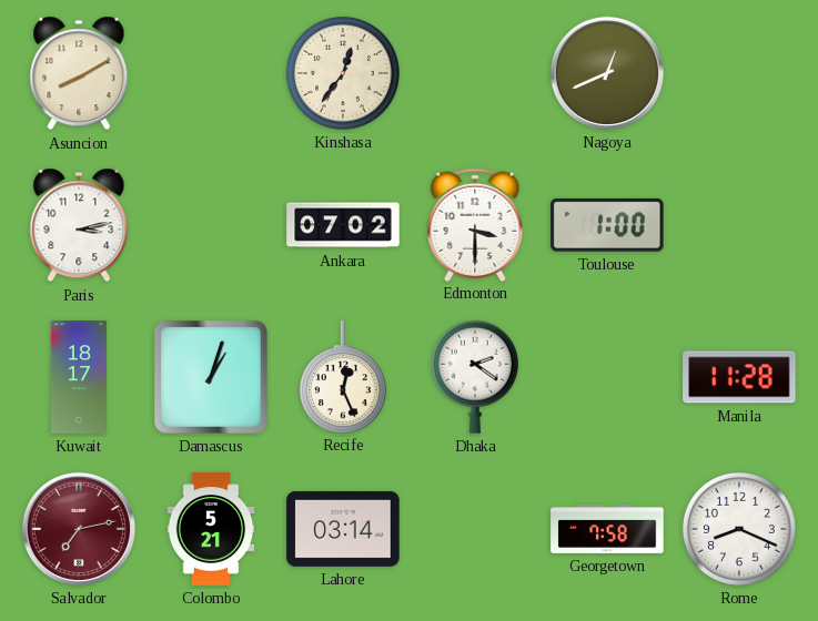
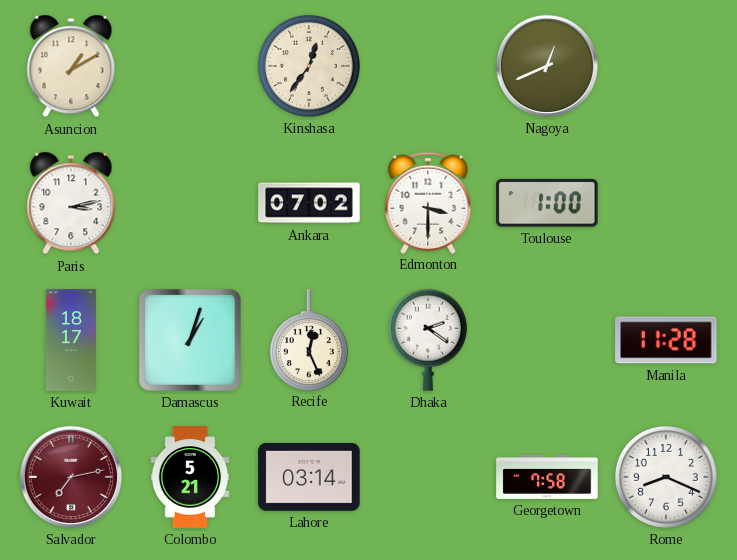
Asuncion: 8:10 -> 1:10
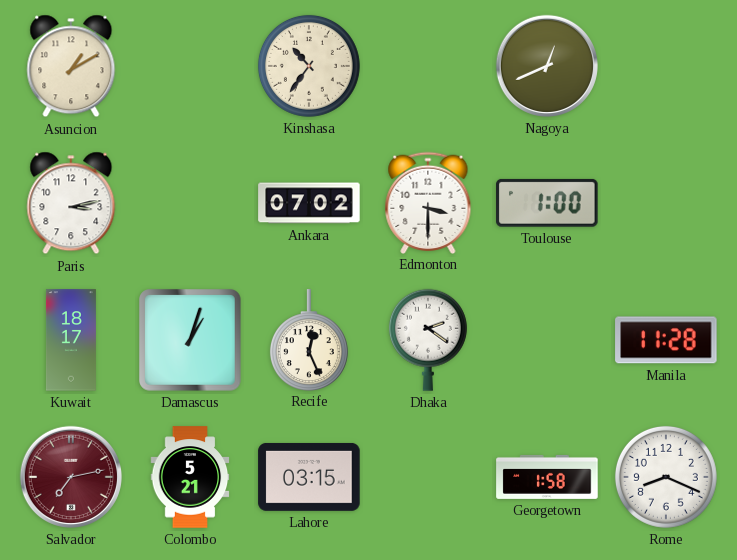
Kinshasa: 12:36 -> 10:36
Lahore: 03:14 -> 03:15
Georgetown: 7:58 -> 1:58
